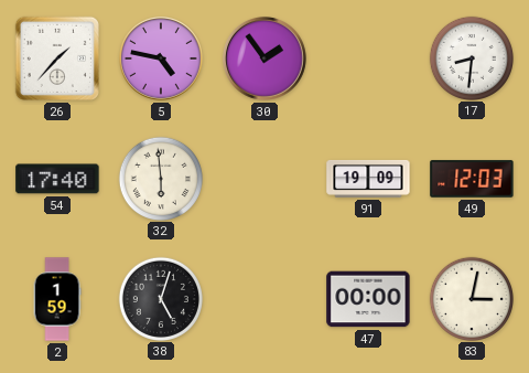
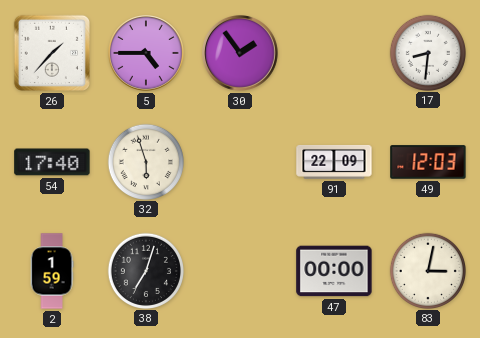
5: 4:47 -> 4:45
32: 5:59 -> 5:57
91: 19:09 -> 22:09
38: 5:03 -> 7:03
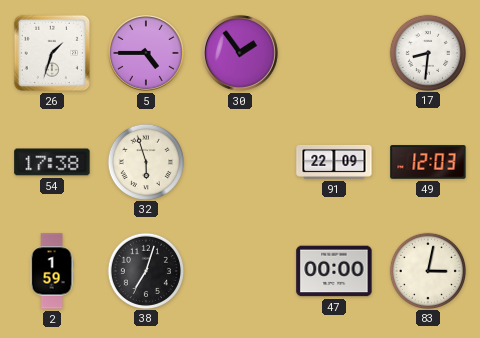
26: 1:37 -> 1:33
54: 17:40 -> 17:38
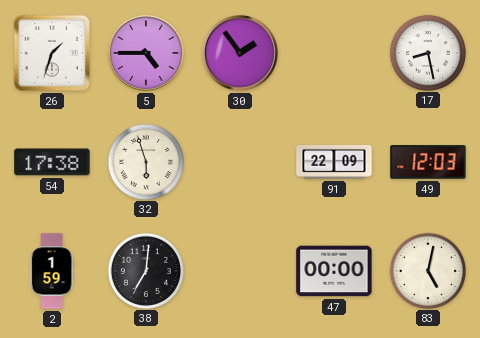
17: 8:31 -> 8:28
38: 7:03 -> 7:01
83: 3:02 -> 5:02
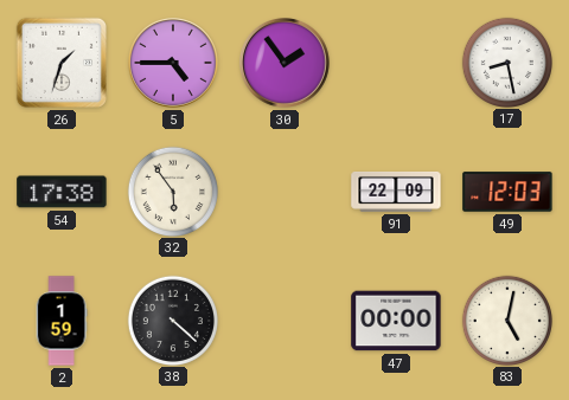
32: 5:57 -> 5:54
38: 7:01 -> 4:22
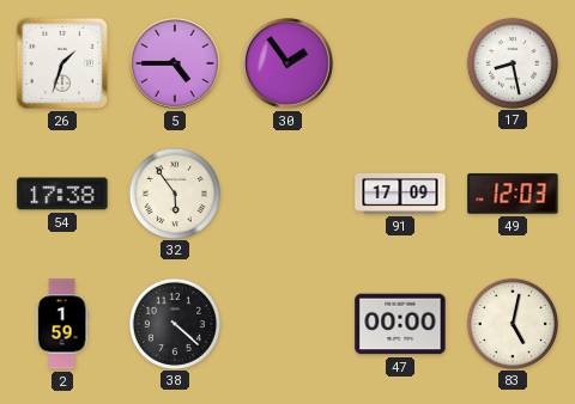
91: 22:09 -> 17:09
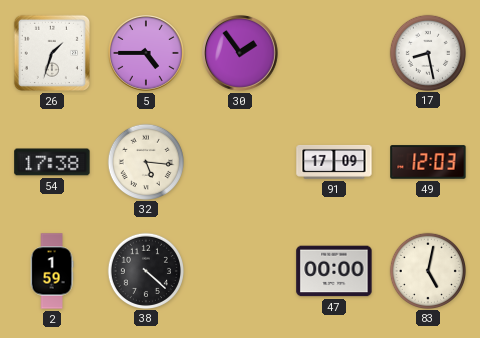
32: 5:54 -> 5:16
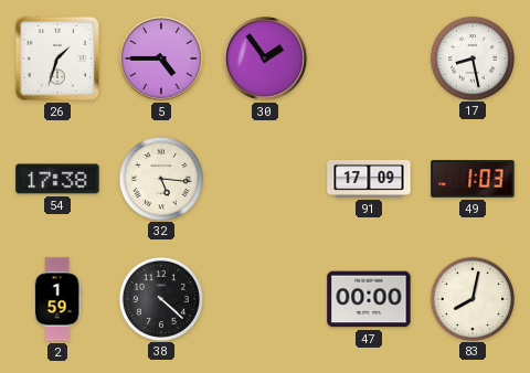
49: 12:03 -> 1:03
83: 5:02 -> 8:02
